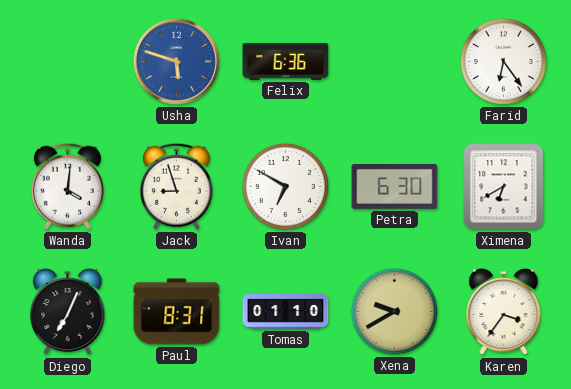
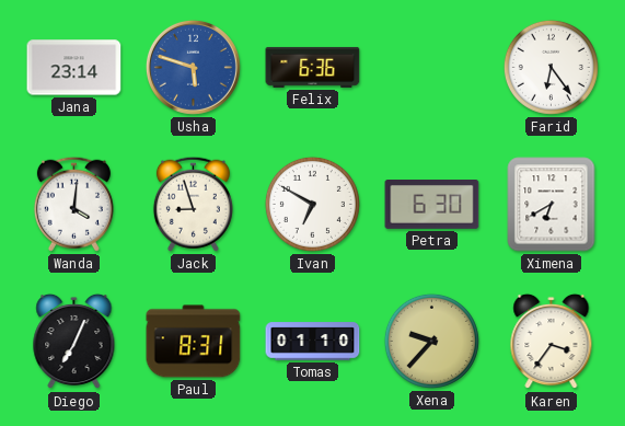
Jana: none -> 23:14
Xena: 9:40 -> 9:37
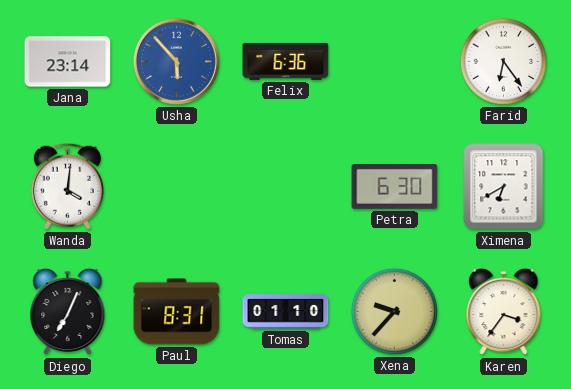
Usha: 5:48 -> 5:53
Jack: 8:57 -> none
Ivan: 6:50 -> none
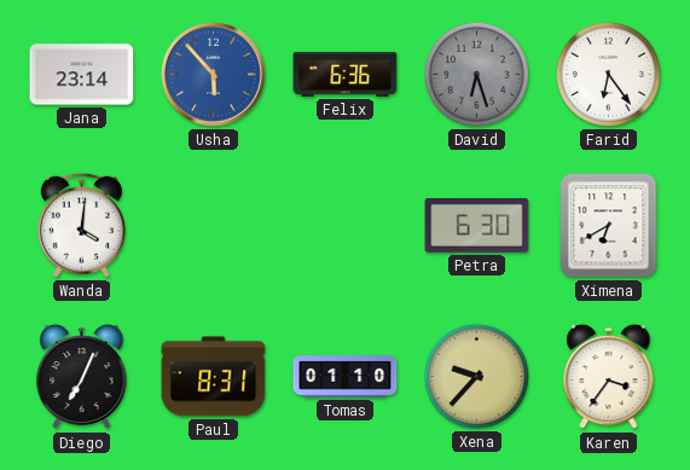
David: none -> 6:27
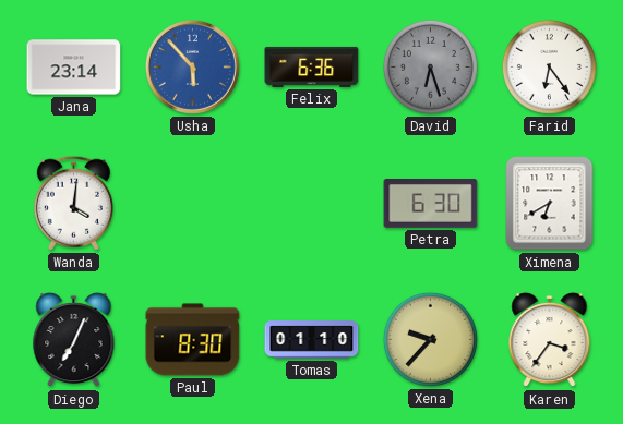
Paul: 8:31 -> 8:30
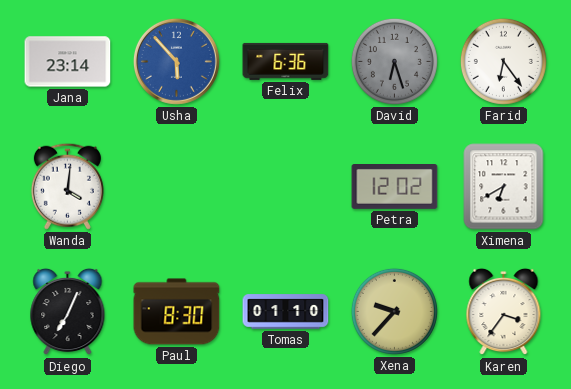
Petra: 6:30 -> 12:02
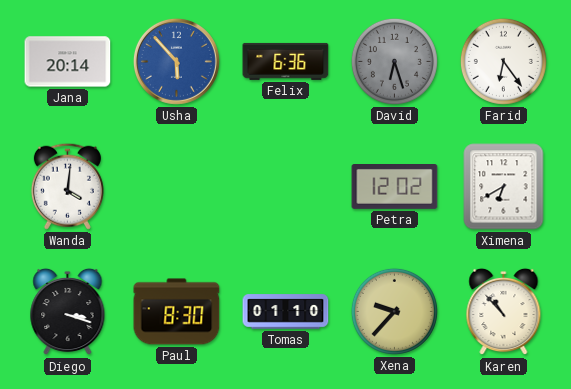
Jana: 23:14 -> 20:14
Diego: 7:04 -> 3:18
Karen: 3:36 -> 10:53
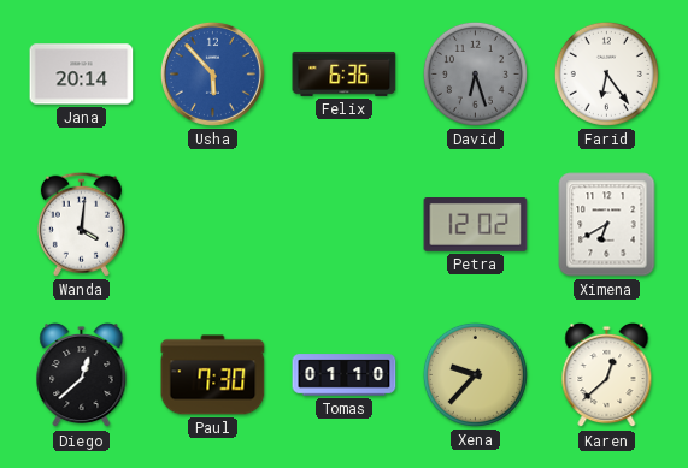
Diego: 3:18 -> 12:38
Paul: 8:30 -> 7:30
Karen: 10:53 -> 12:38
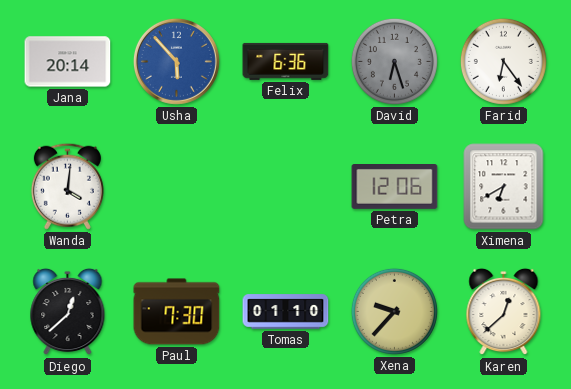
Petra: 12:02 -> 12:06
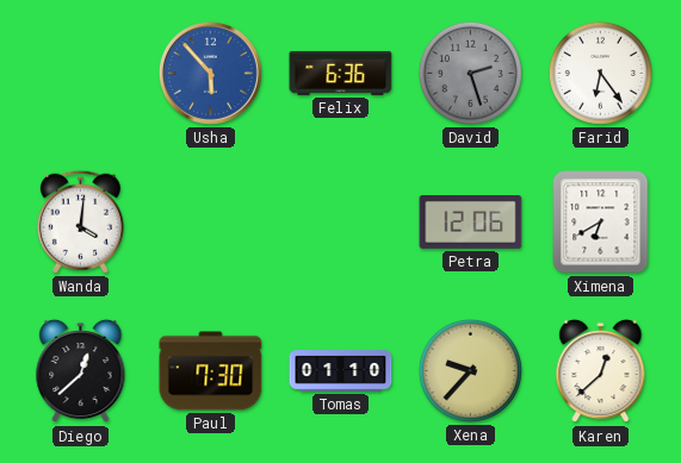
Jana: 20:14 -> none
David: 6:27 -> 2:27
